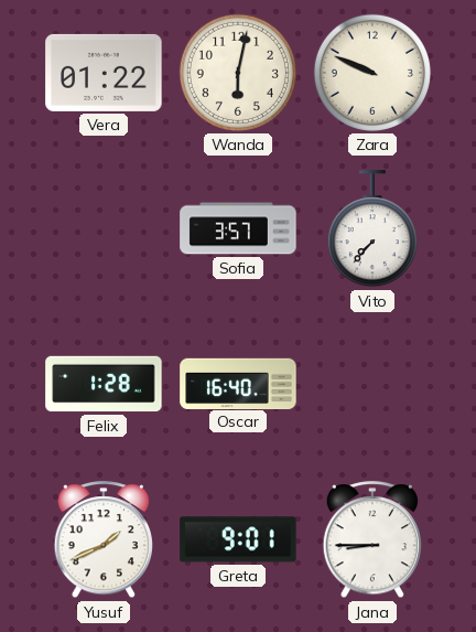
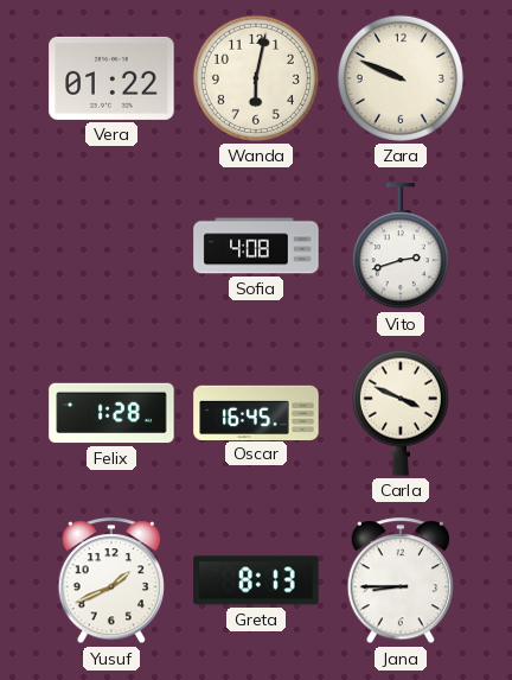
Sofia: 3:57 -> 4:08
Vito: 7:37 -> 2:42
Oscar: 16:40 -> 16:45
Carla: none -> 3:49
Greta: 9:01 -> 8:13
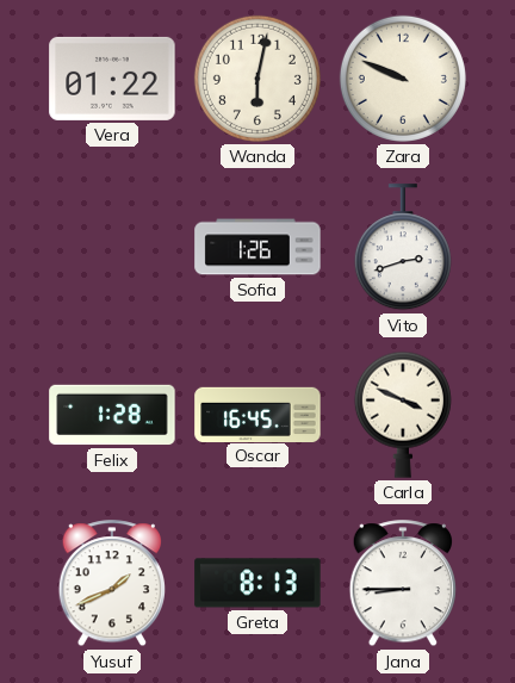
Sofia: 4:08 -> 1:26
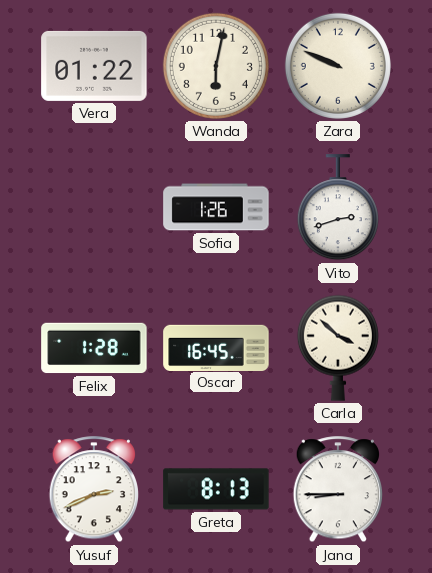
Carla: 3:49 -> 3:52
Yusuf: 1:41 -> 2:41
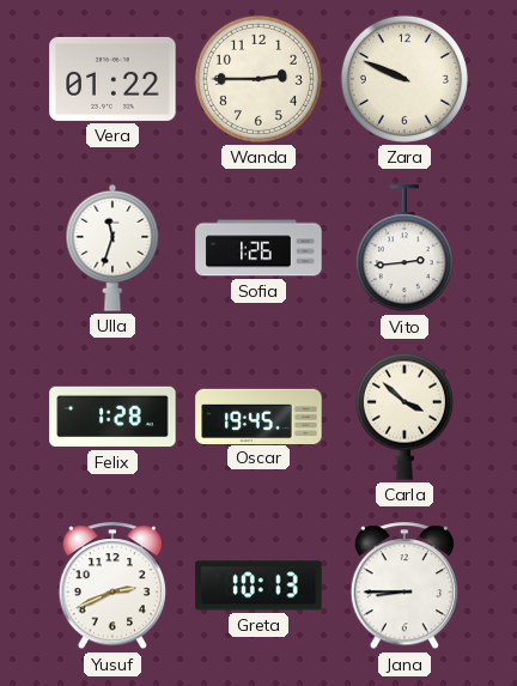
Wanda: 6:02 -> 2:45
Ulla: none -> 11:33
Vito: 2:42 -> 2:44
Oscar: 16:45 -> 19:45
Greta: 8:13 -> 10:13
